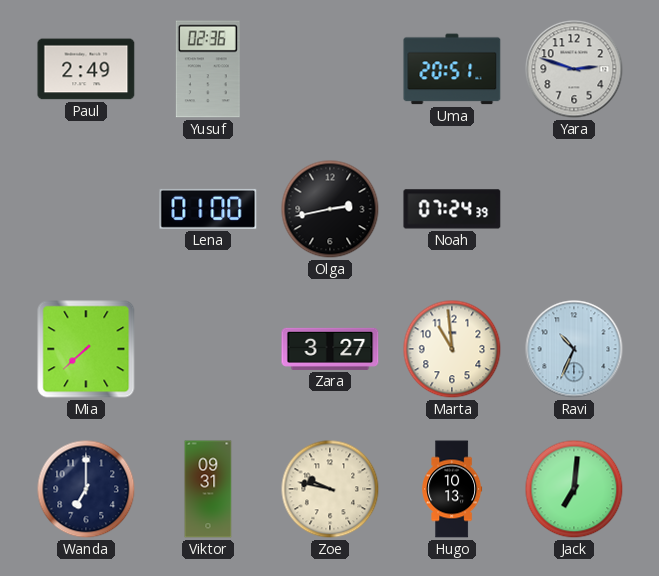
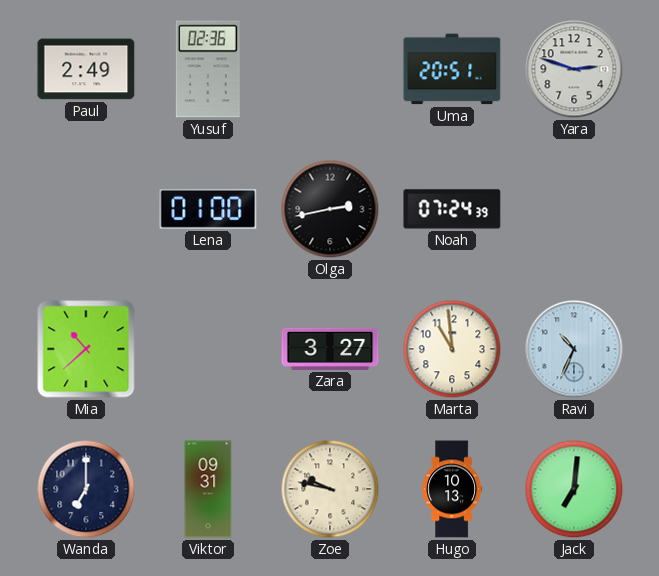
Mia: 7:38 -> 10:38
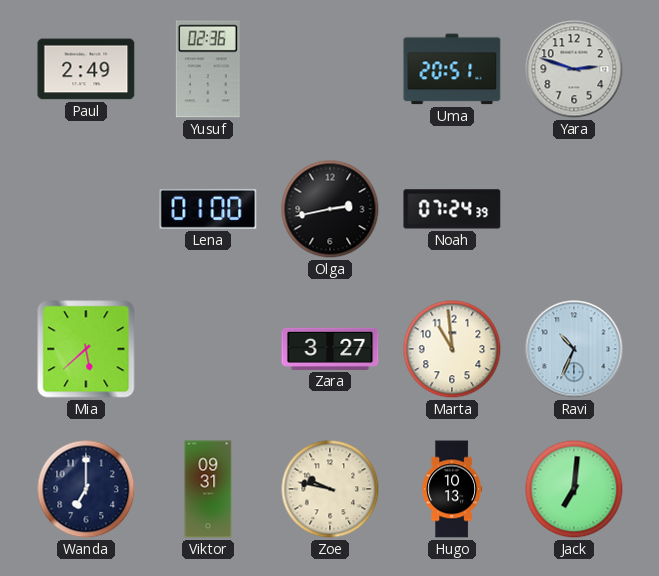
Mia: 10:38 -> 5:38
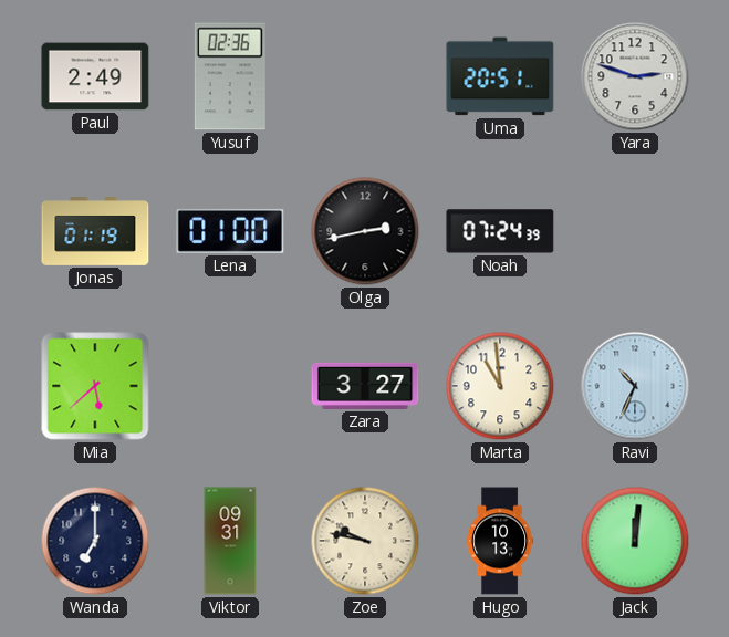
Jonas: none -> 01:19
Jack: 7:01 -> 12:01
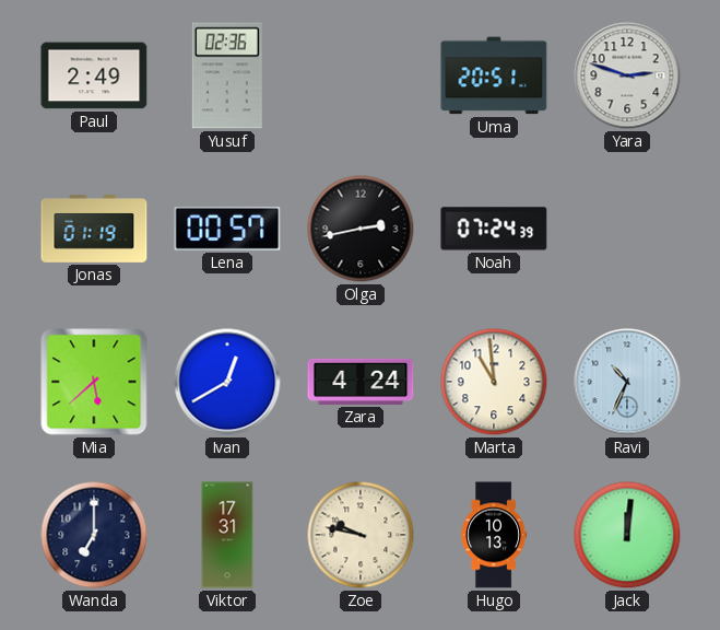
Lena: 01:00 -> 00:57
Ivan: none -> 12:40
Zara: 3:27 -> 4:24
Viktor: 09:31 -> 17:31
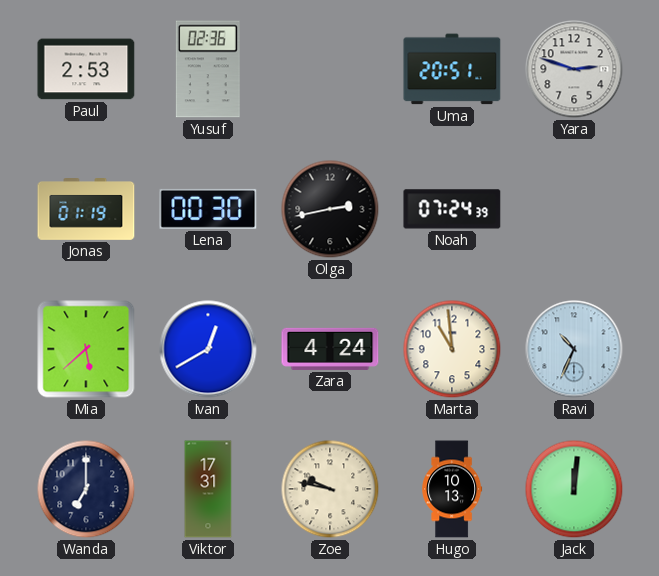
Paul: 2:49 -> 2:53
Lena: 00:57 -> 00:30
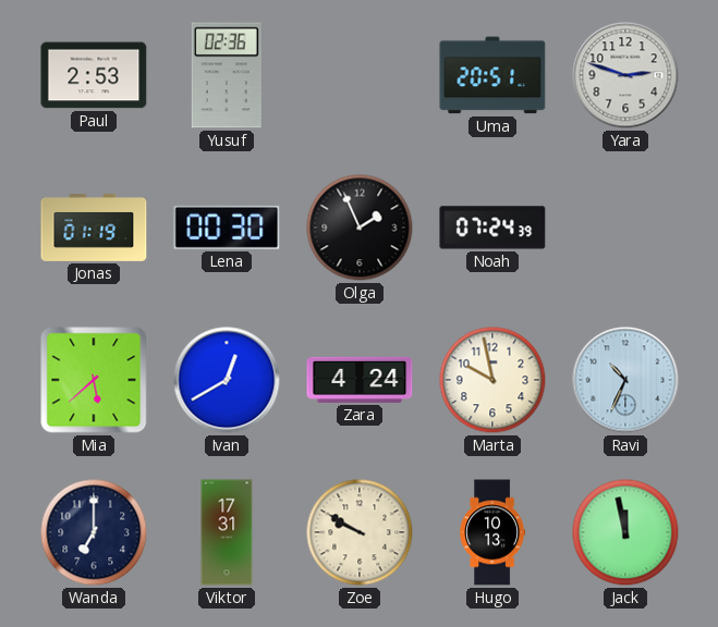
Olga: 2:43 -> 1:56
Marta: 10:59 -> 9:58
Zoe: 9:47 -> 9:50
Jack: 12:01 -> 11:58
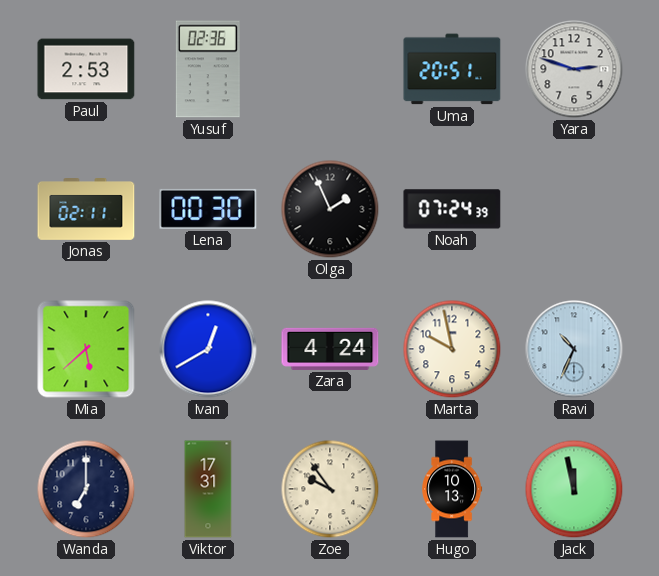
Jonas: 01:19 -> 02:11
Zoe: 9:50 -> 9:54
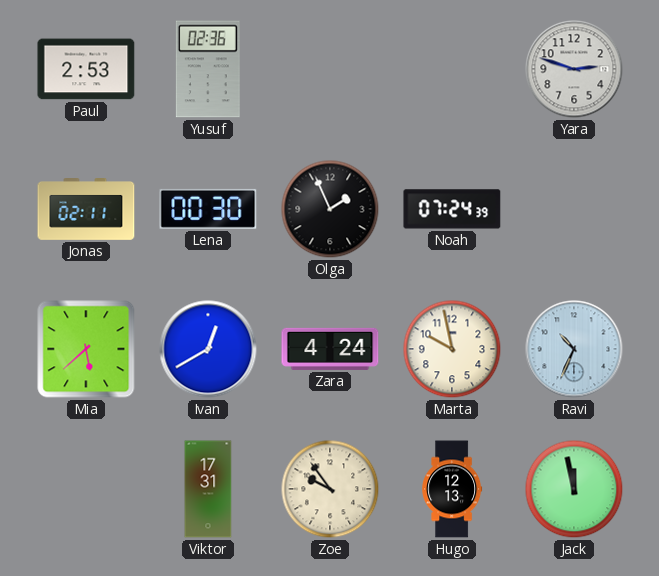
Uma: 20:51 -> none
Wanda: 7:00 -> none
Hugo: 10:13 -> 12:13
